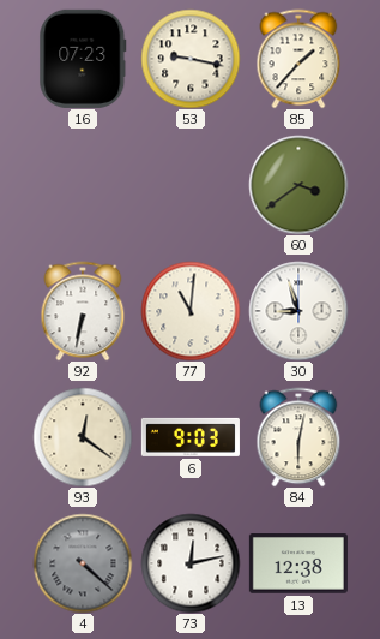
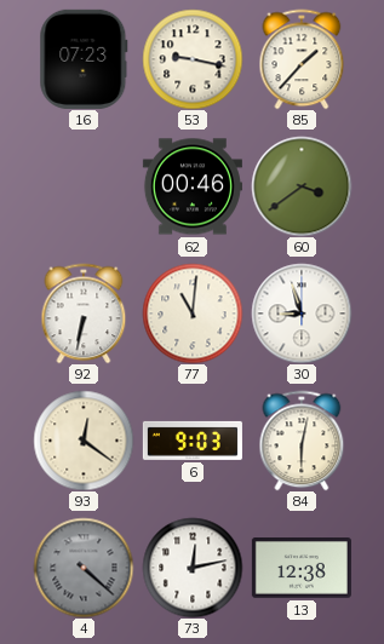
62: none -> 00:46
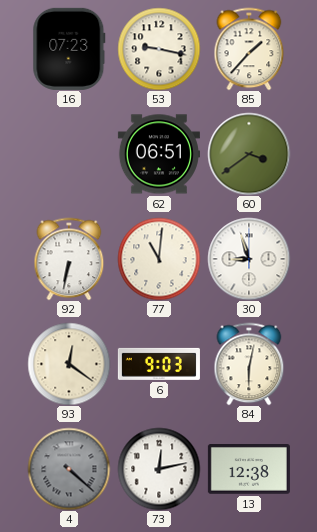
62: 00:46 -> 06:51
